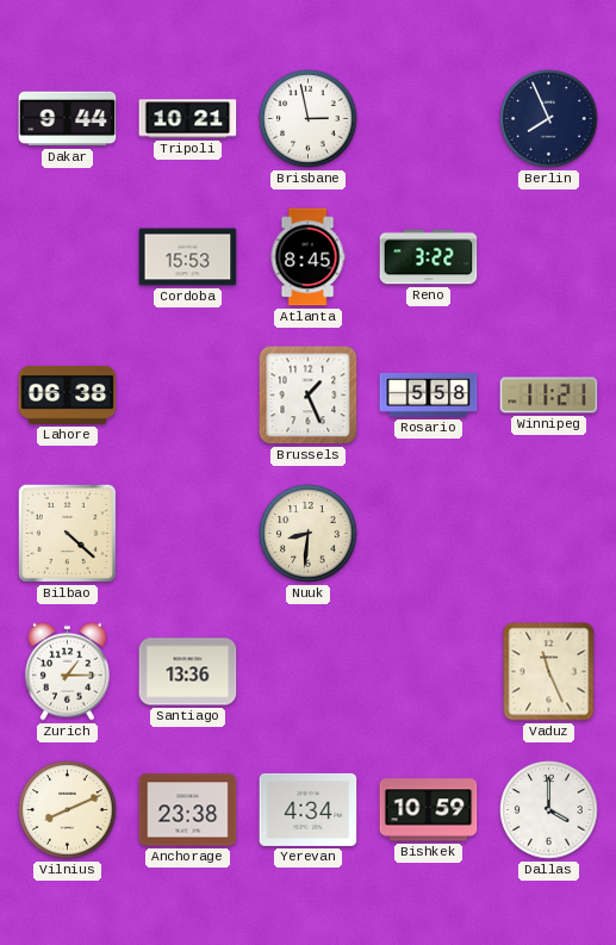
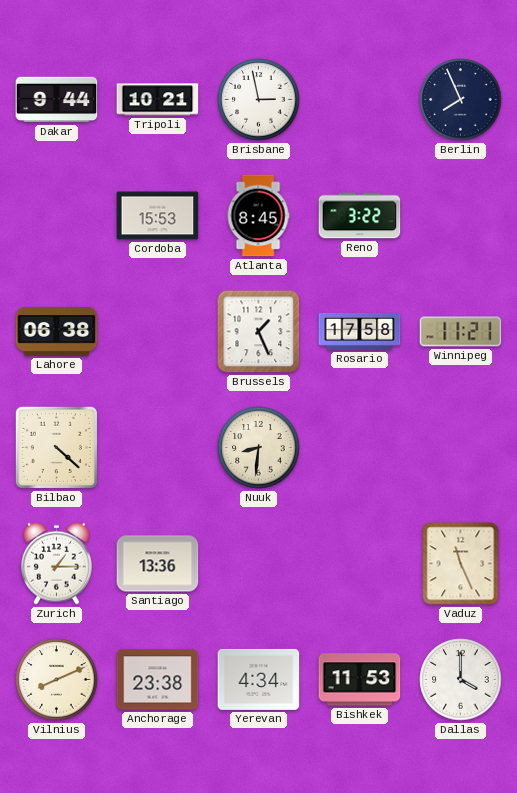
Rosario: 5:58 -> 17:58
Bishkek: 10:59 -> 11:53
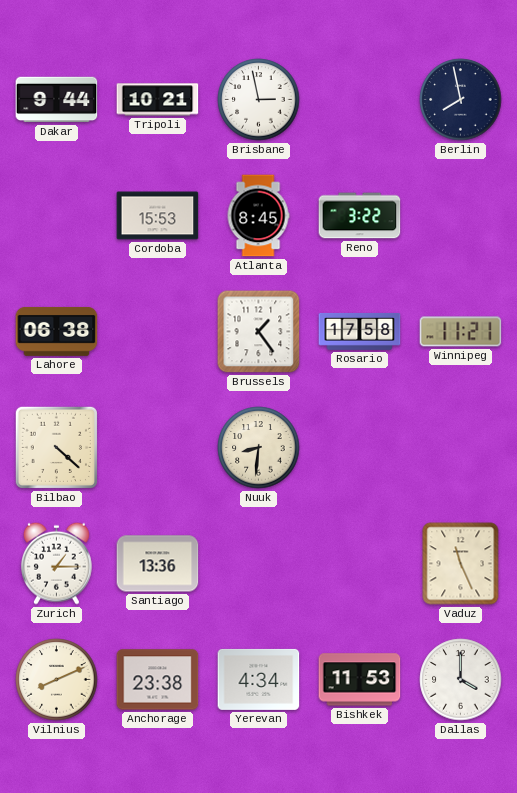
Berlin: 7:56 -> 7:58
Brussels: 1:26 -> 1:24
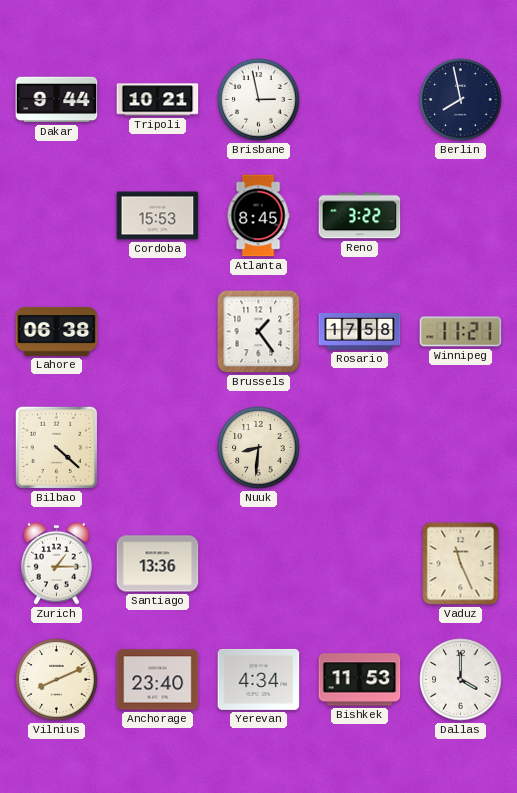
Anchorage: 23:38 -> 23:40
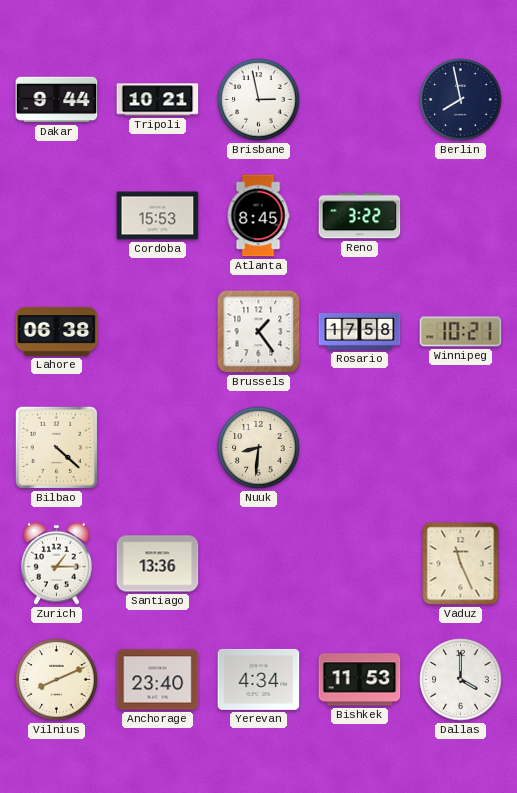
Winnipeg: 11:21 -> 10:21
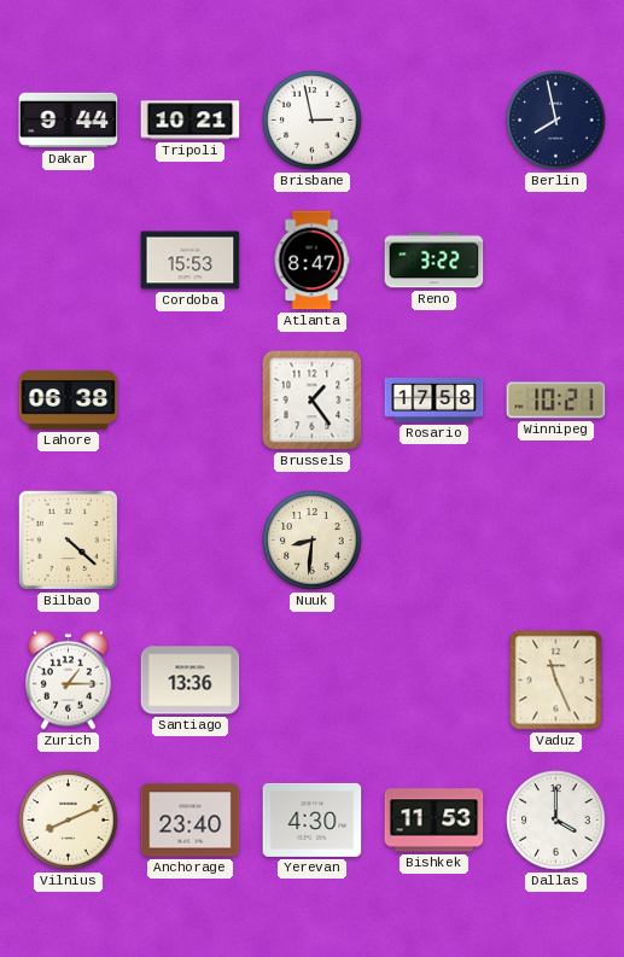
Atlanta: 8:45 -> 8:47
Yerevan: 4:34 -> 4:30
